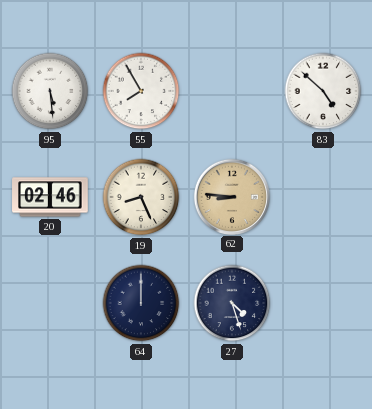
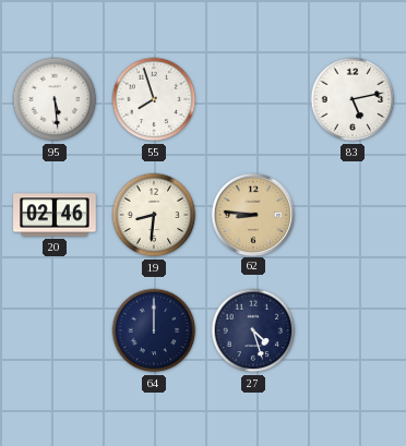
55: 7:55 -> 7:57
83: 4:52 -> 5:13
19: 8:26 -> 8:31
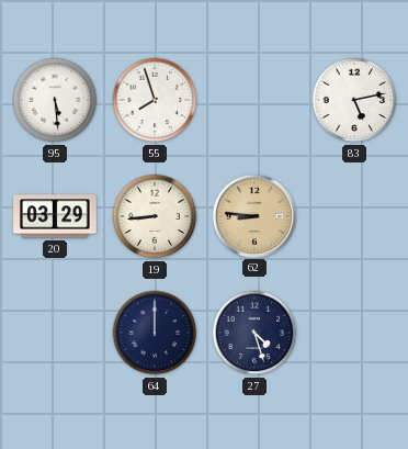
20: 02:46 -> 03:29
19: 8:31 -> 8:44
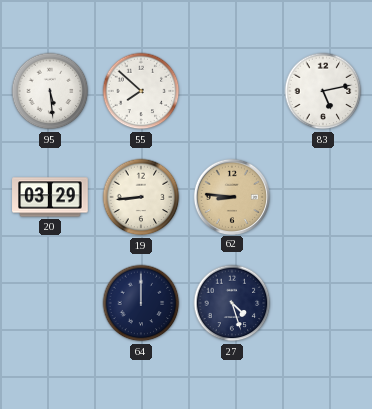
55: 7:57 -> 7:52
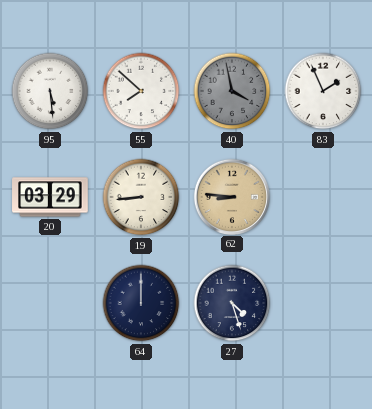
40: none -> 3:58
83: 5:13 -> 1:56
